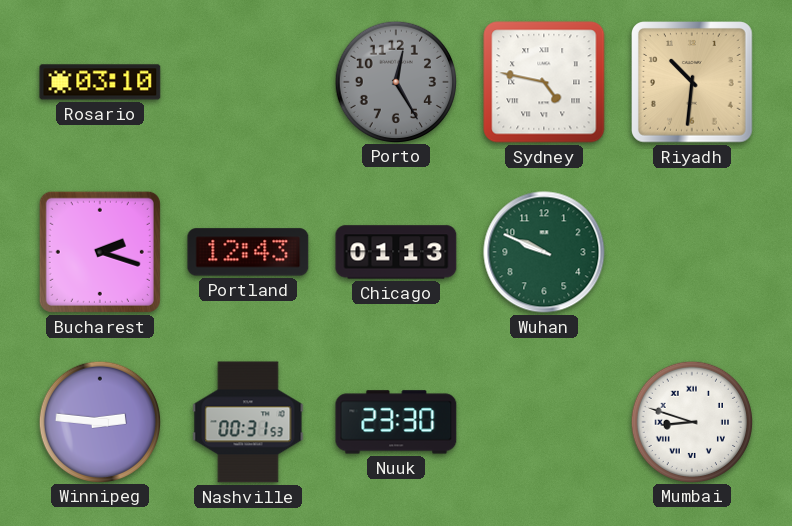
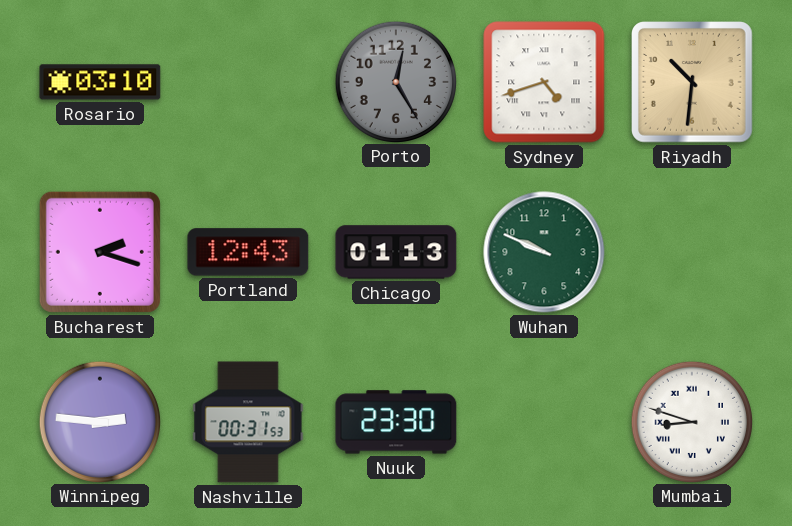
Sydney: 4:47 -> 4:42
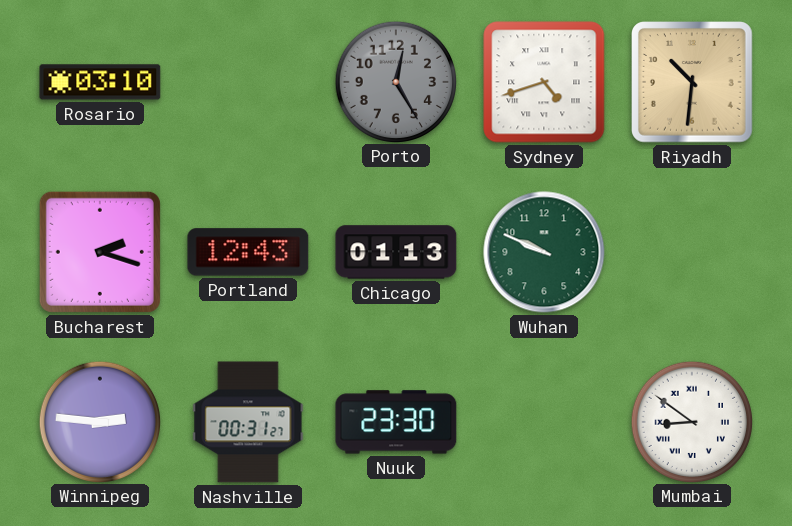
Nashville: 00:31:53 -> 00:31:27
Mumbai: 8:48 -> 8:51
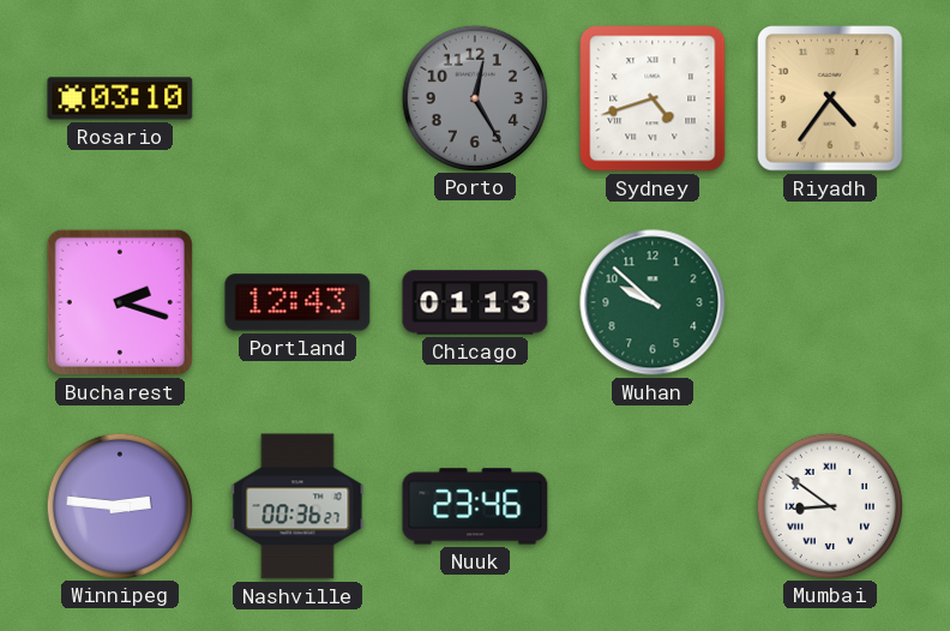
Riyadh: 10:31 -> 4:36
Wuhan: 9:49 -> 9:52
Nashville: 00:31 -> 00:36
Nuuk: 23:30 -> 23:46
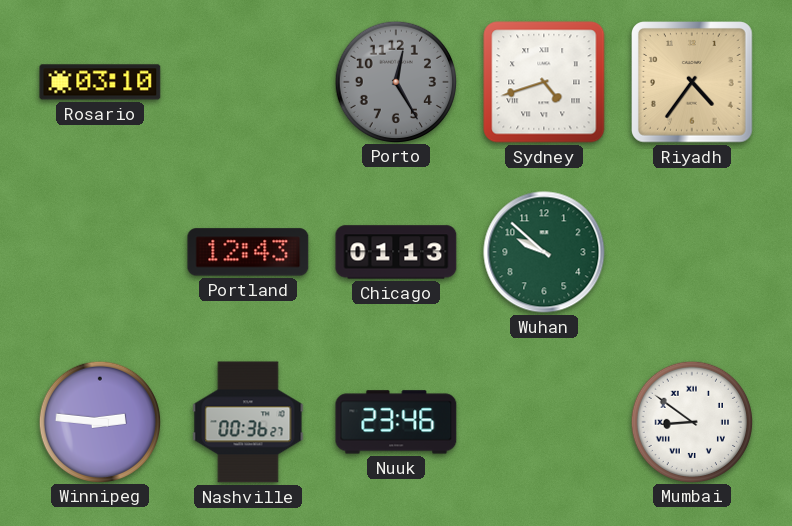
Bucharest: 2:18 -> none
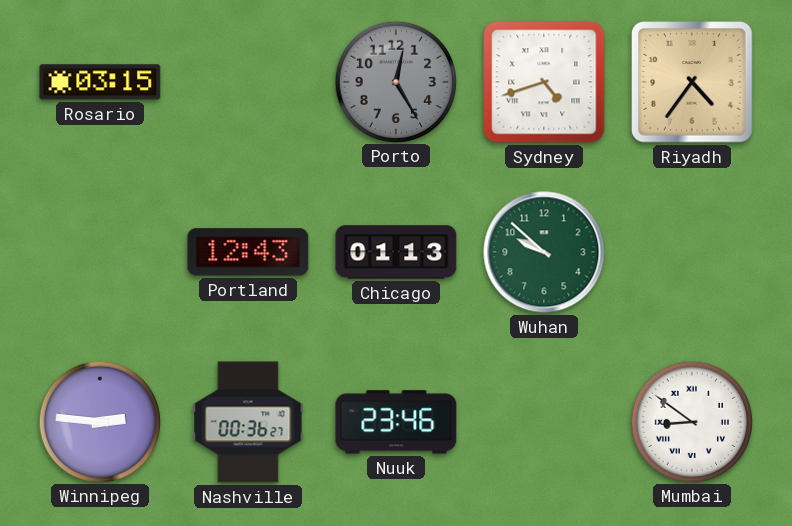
Rosario: 03:10 -> 03:15
